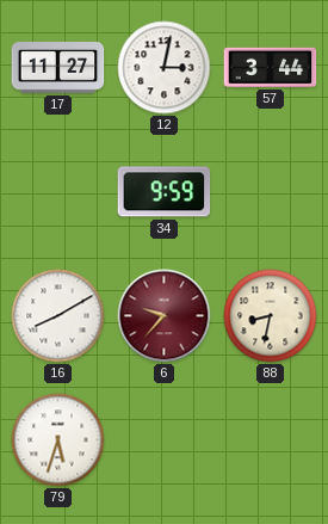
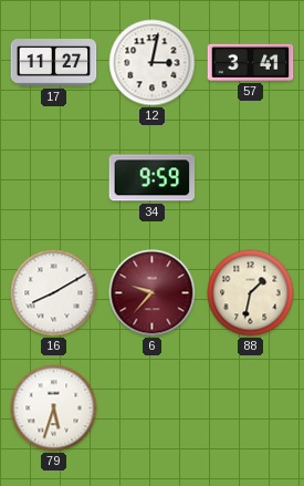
57: 3:44 -> 3:41
88: 8:32 -> 1:32
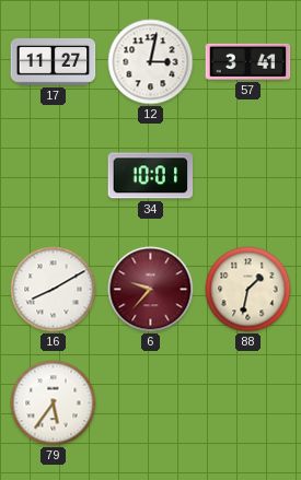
34: 9:59 -> 10:01
79: 5:33 -> 5:36
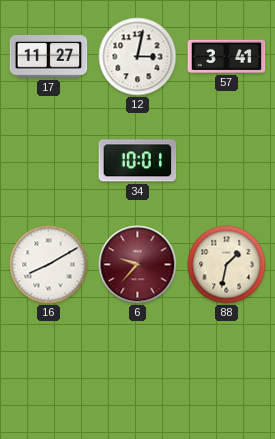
79: 5:36 -> none
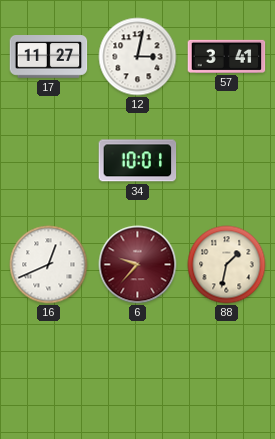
16: 8:10 -> 12:41
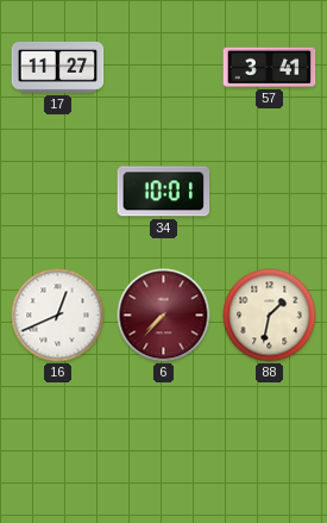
12: 3:02 -> none
6: 9:37 -> 7:37
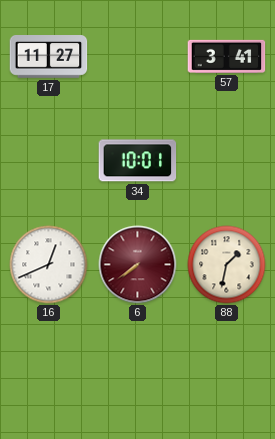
6: 7:37 -> 7:39
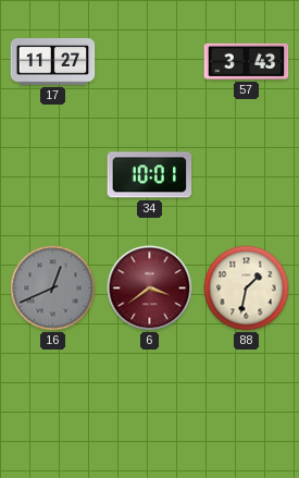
57: 3:41 -> 3:43
16 dial: white -> grey
6: 7:39 -> 3:39
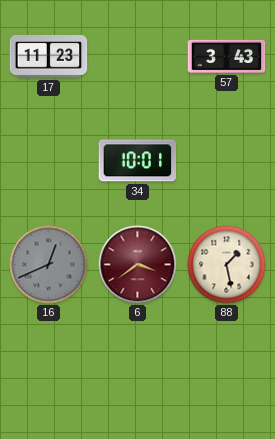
17: 11:27 -> 11:23
88: 1:32 -> 1:28
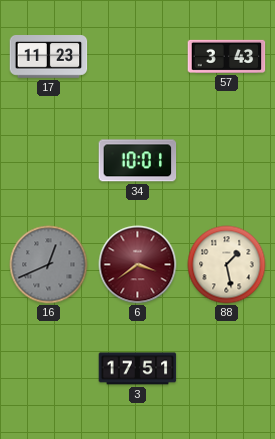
3: none -> 17:51
